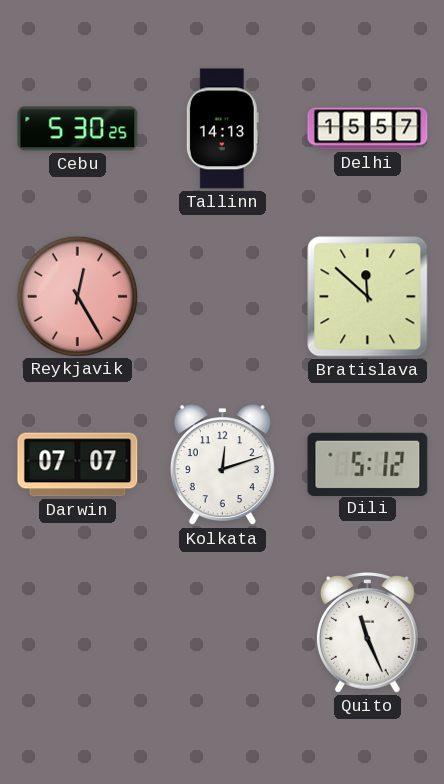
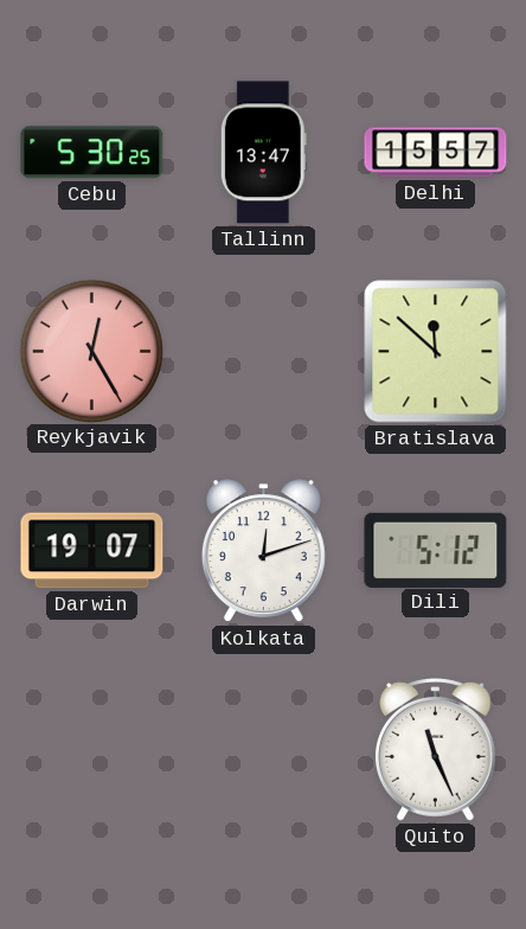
Tallinn: 14:13 -> 13:47
Darwin: 07:07 -> 19:07
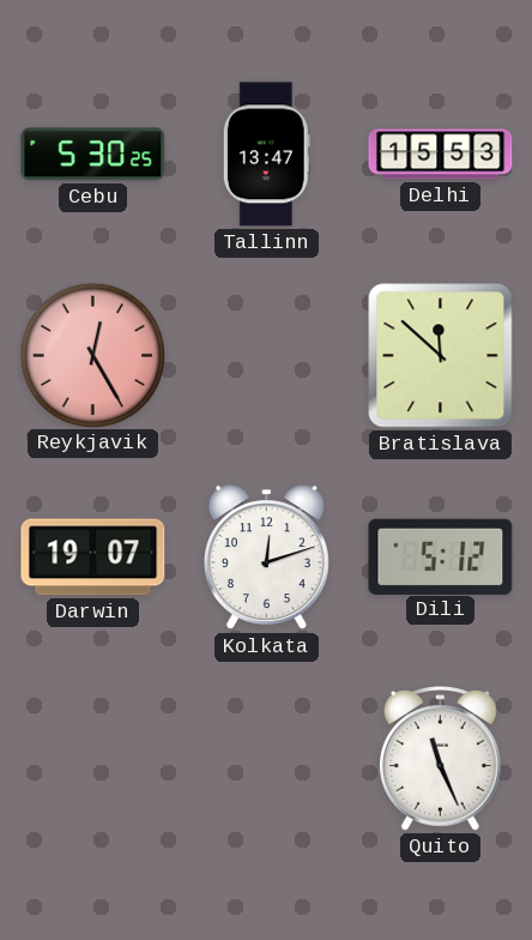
Delhi: 15:57 -> 15:53
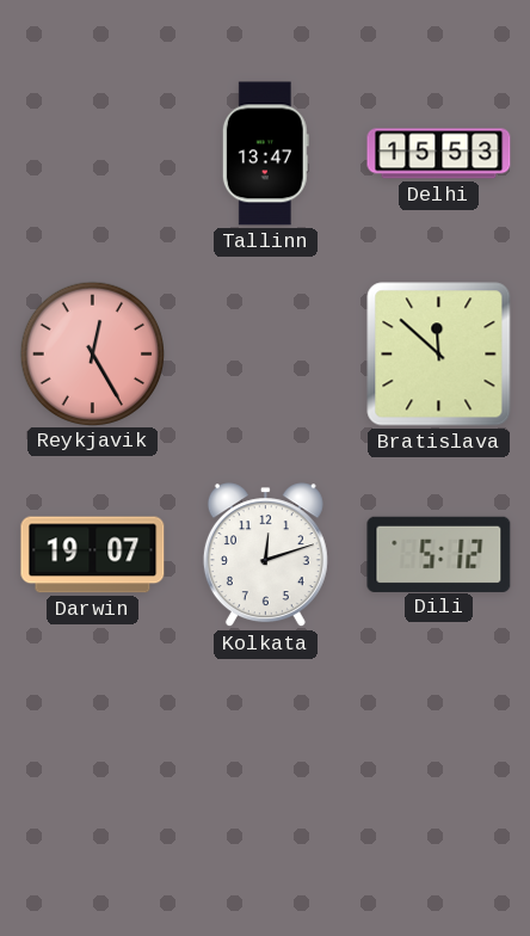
Cebu: 5:30 -> none
Quito: 11:26 -> none
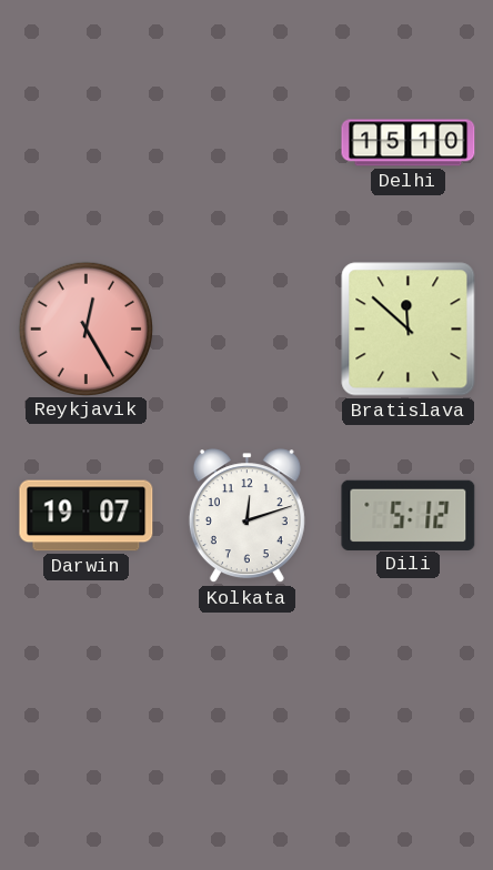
Tallinn: 13:47 -> none
Delhi: 15:53 -> 15:10
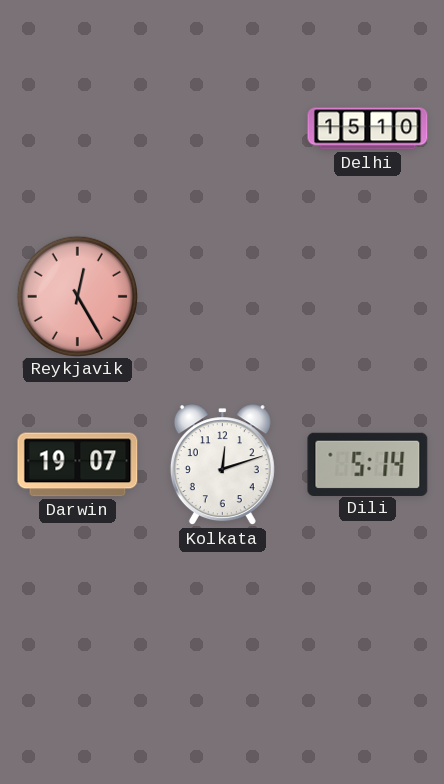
Bratislava: 11:52 -> none
Dili: 5:12 -> 5:14
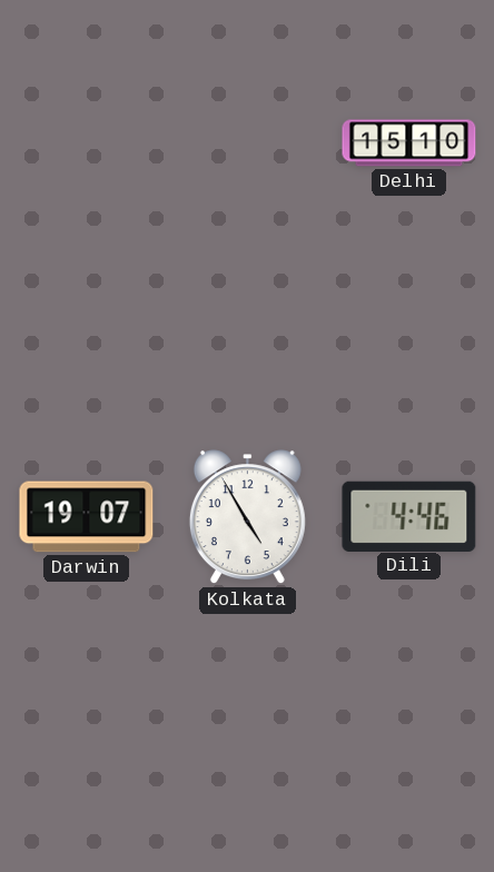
Reykjavik: 12:25 -> none
Kolkata: 12:12 -> 4:55
Dili: 5:14 -> 4:46
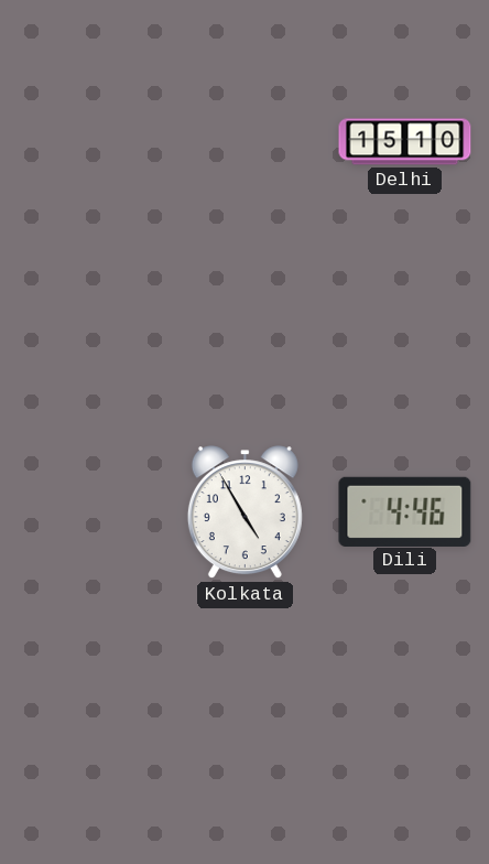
Darwin: 19:07 -> none
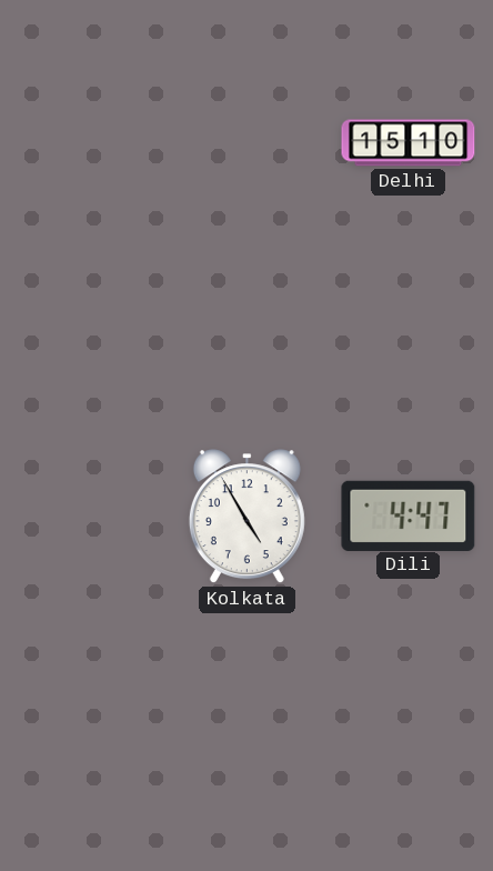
Dili: 4:46 -> 4:47
